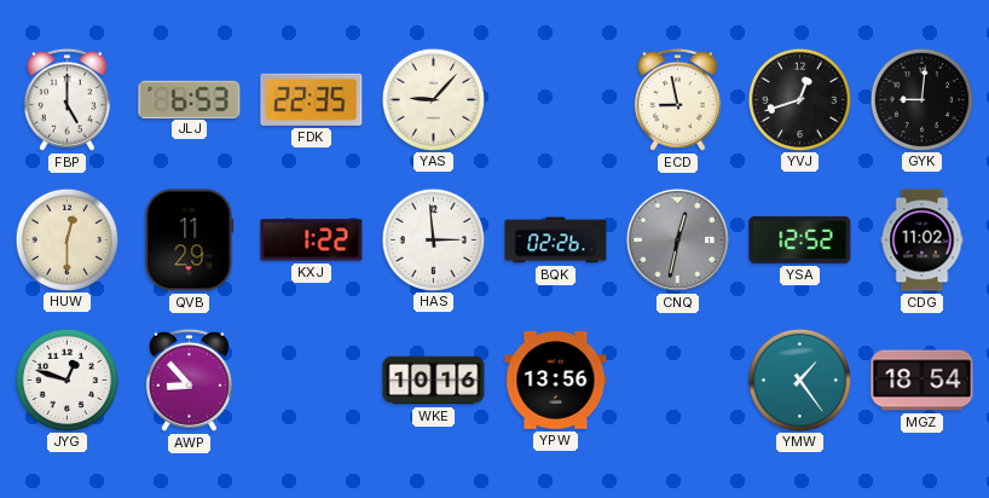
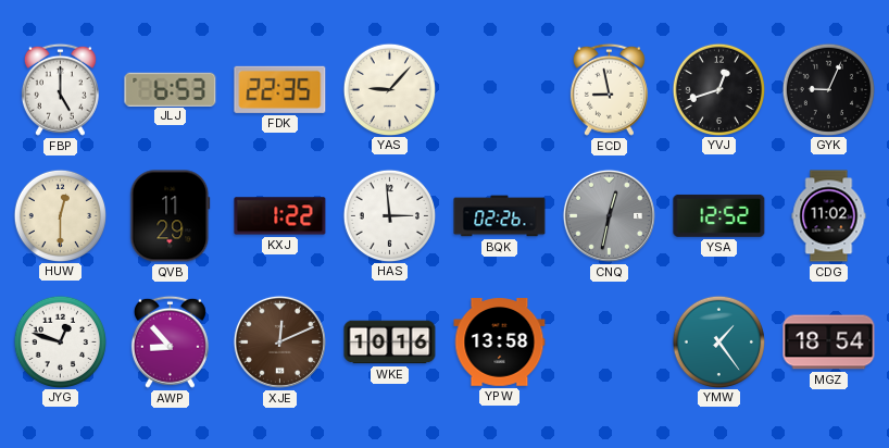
GYK: 9:01 -> 9:04
XJE: none -> 12:11
YPW: 13:56 -> 13:58
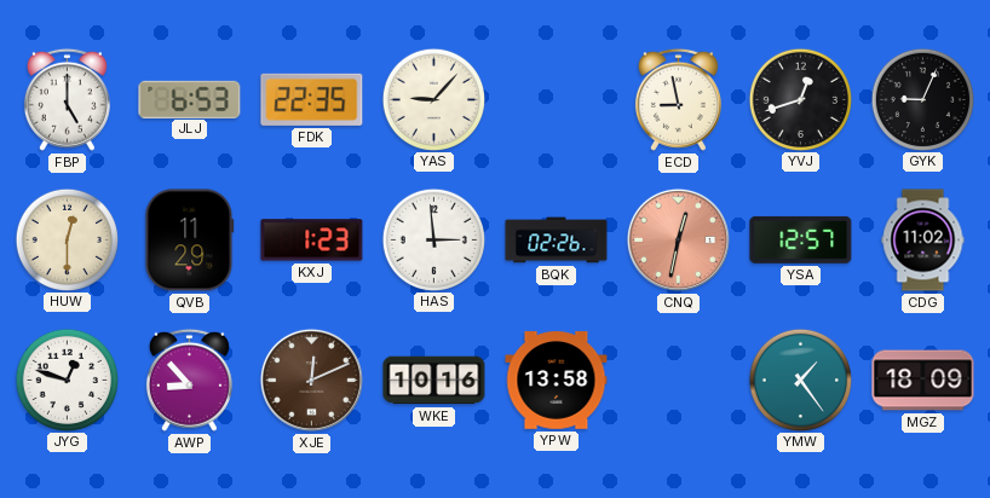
KXJ: 1:22 -> 1:23
CNQ dial: grey -> salmon
YSA: 12:52 -> 12:57
MGZ: 18:54 -> 18:09
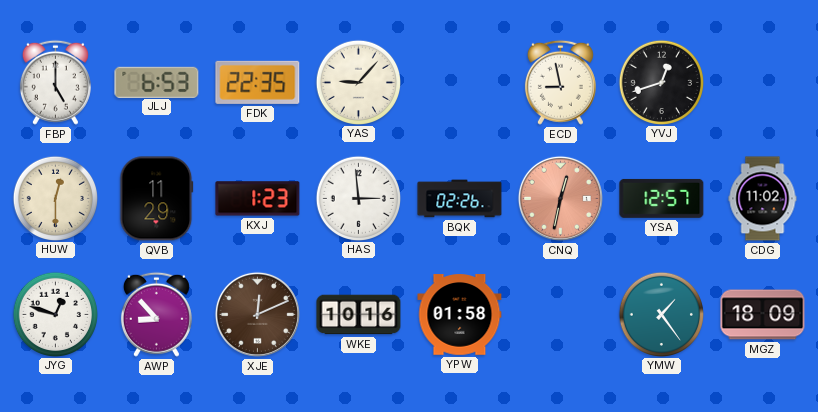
GYK: 9:04 -> none
YPW: 13:58 -> 01:58
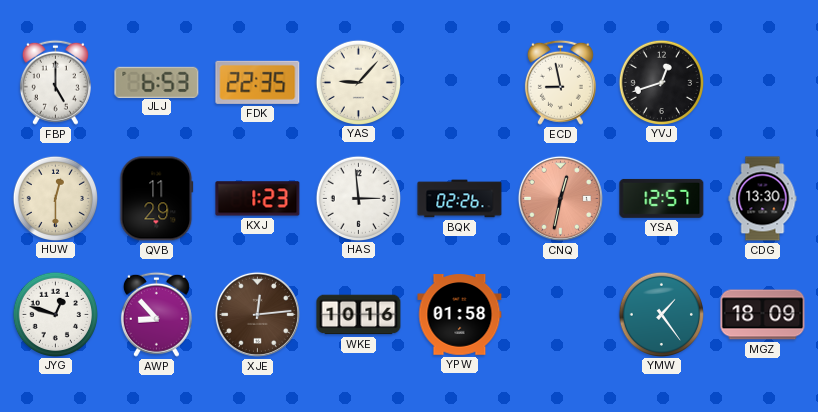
CDG: 11:02 -> 13:30
XJE: 12:11 -> 12:14
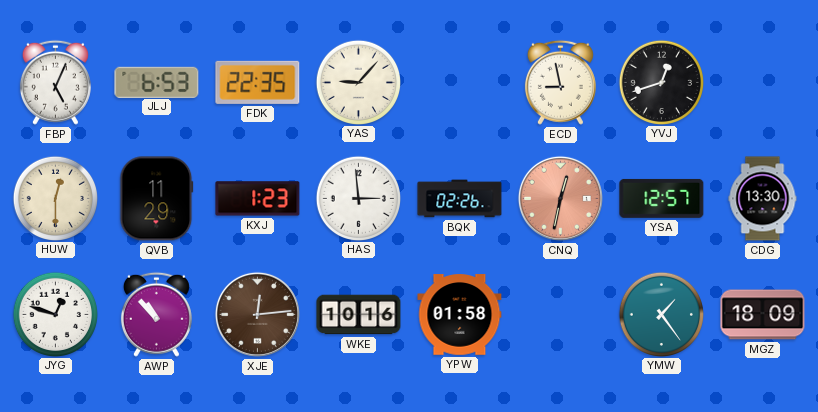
FBP: 5:00 -> 5:04
AWP: 8:53 -> 10:53
